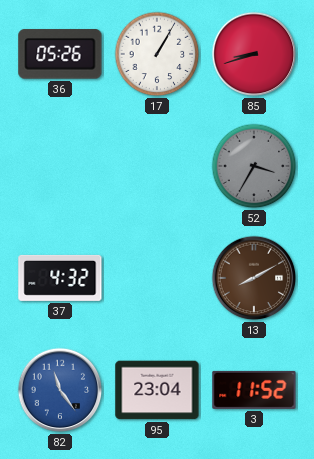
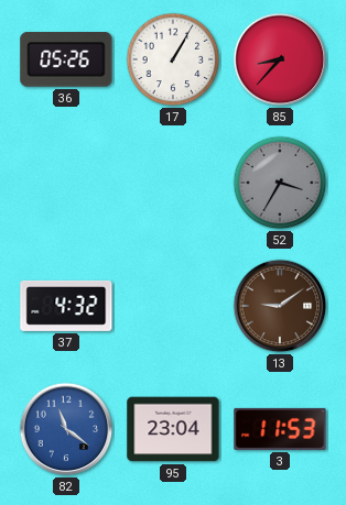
85: 8:42 -> 8:37
13: 8:10 -> 9:09
82: 11:24 -> 11:21
3: 11:52 -> 11:53
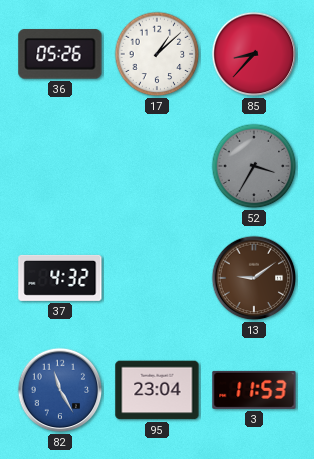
17: 1:05 -> 1:08
82: 11:21 -> 11:25
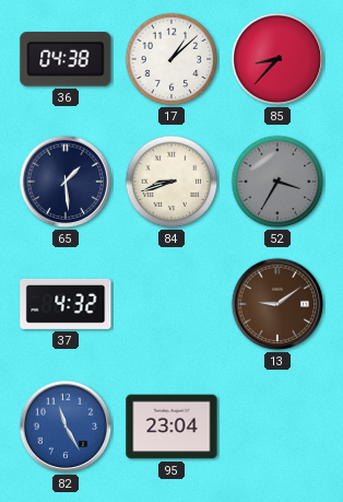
36: 05:26 -> 04:38
65: none -> 1:29
84: none -> 8:42
3: 11:53 -> none
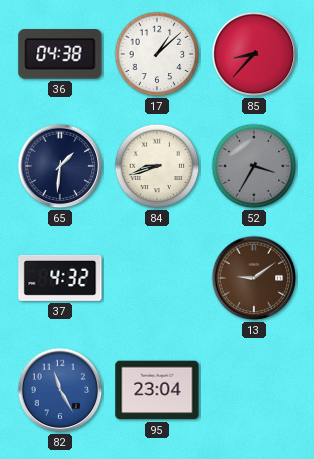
65: 1:29 -> 1:31
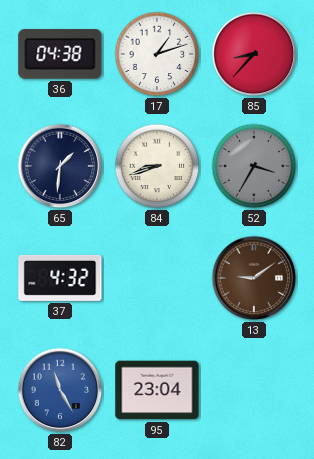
17: 1:08 -> 1:12
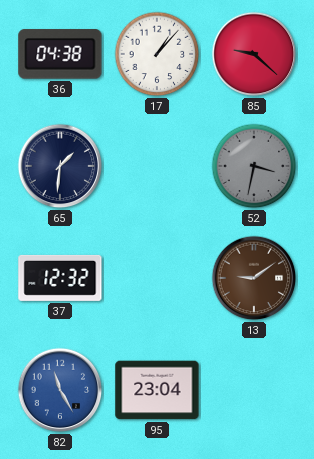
17: 1:12 -> 1:07
85: 8:37 -> 9:22
84: 8:42 -> none
52: 3:35 -> 3:32
37: 4:32 -> 12:32
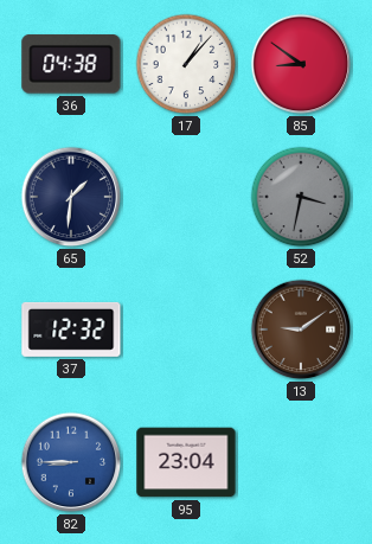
85: 9:22 -> 8:51
82: 11:25 -> 8:45
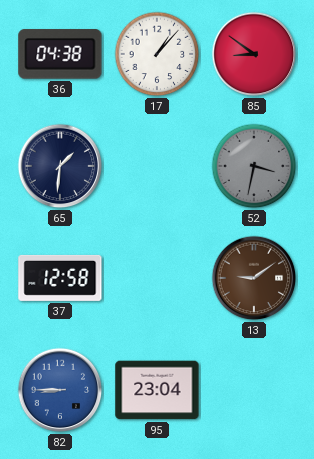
37: 12:32 -> 12:58
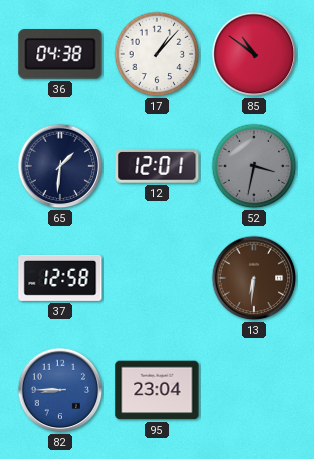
85: 8:51 -> 10:51
12: none -> 12:01
13: 9:09 -> 6:31
